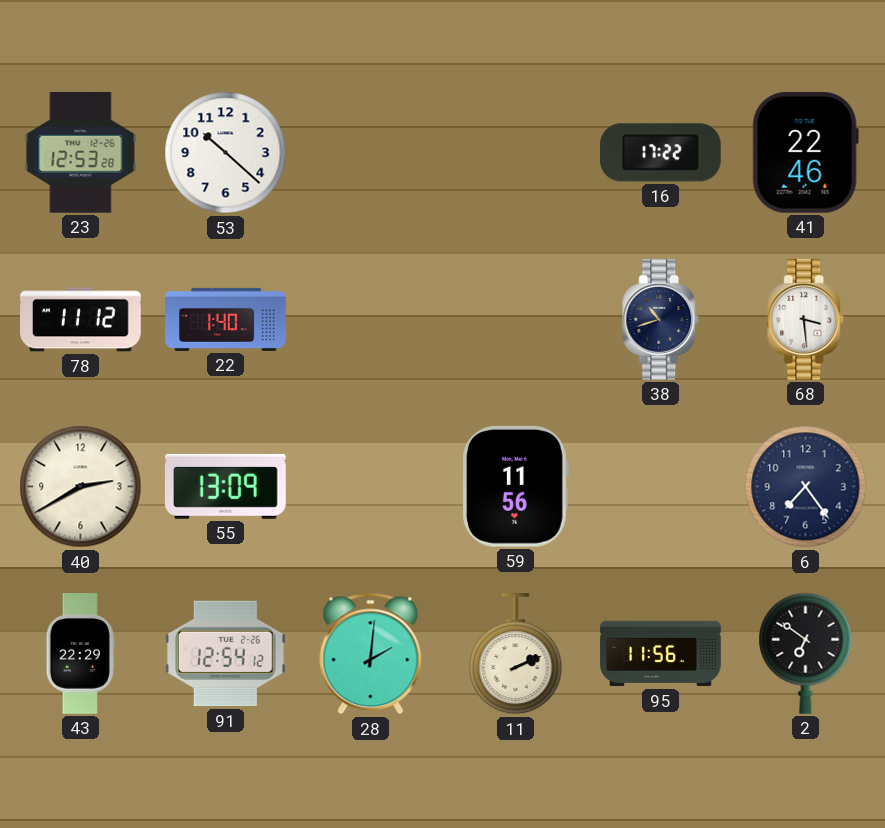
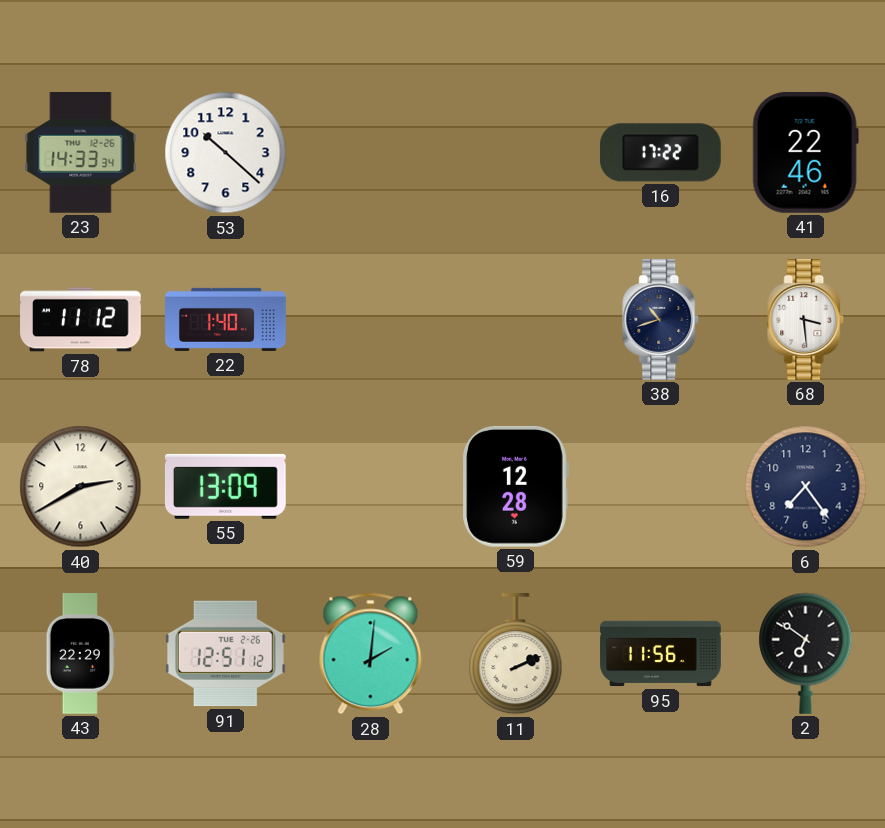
23: 12:53 -> 14:33
59: 11:56 -> 12:28
91: 12:54 -> 12:51
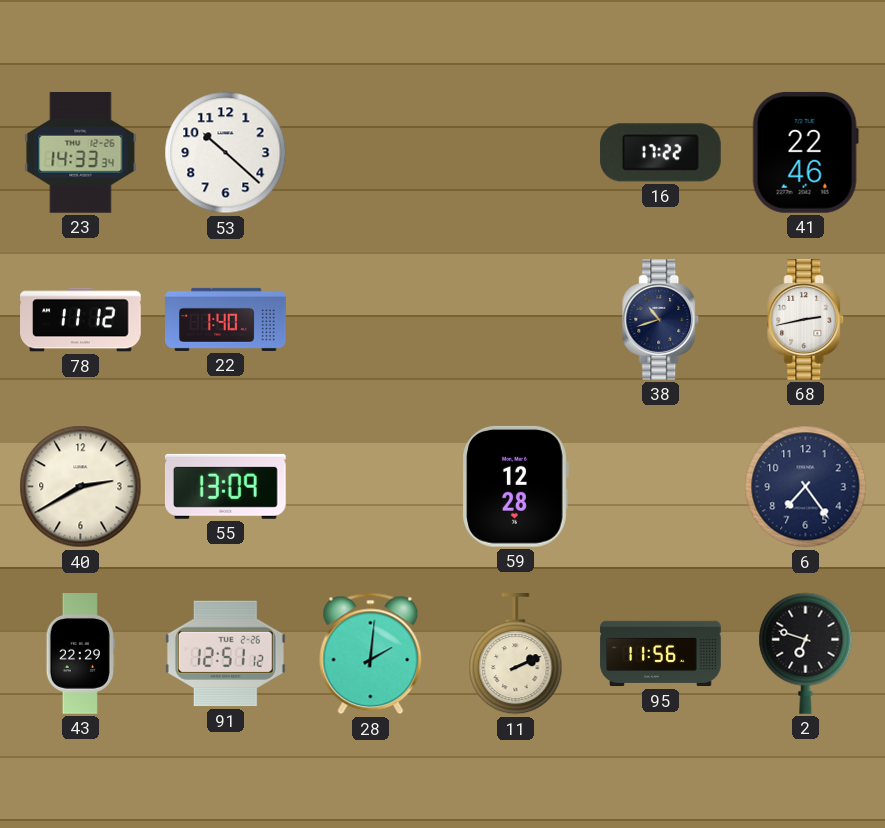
68: 3:29 -> 2:43
2: 6:51 -> 6:48
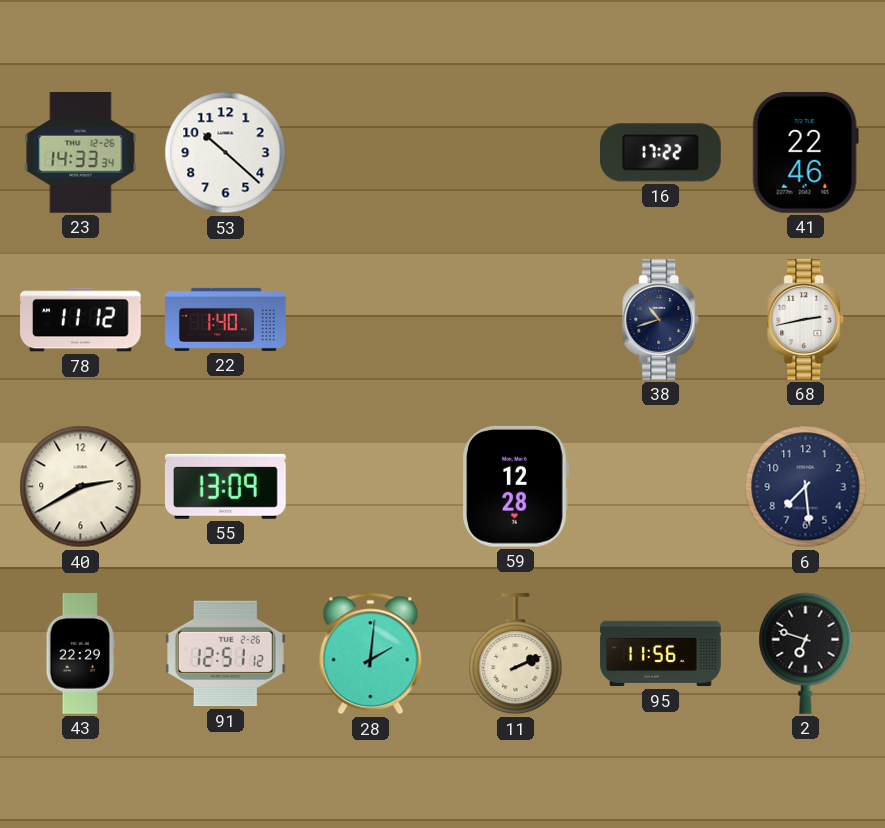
6: 7:24 -> 7:29
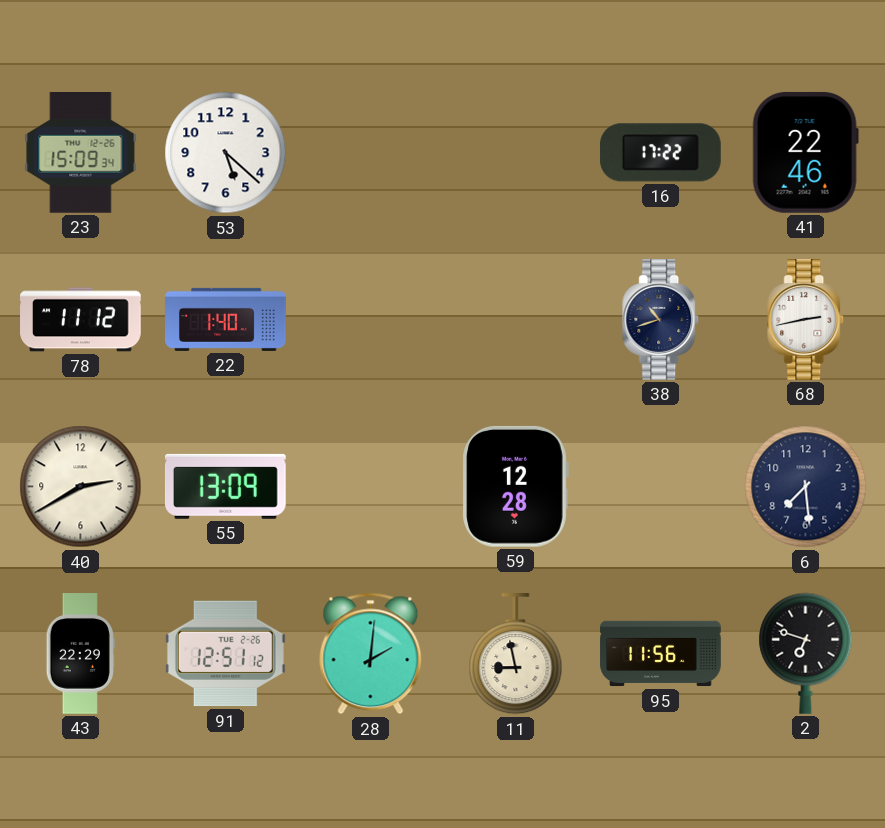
23: 14:33 -> 15:09
53: 10:22 -> 5:22
11: 2:11 -> 8:58
